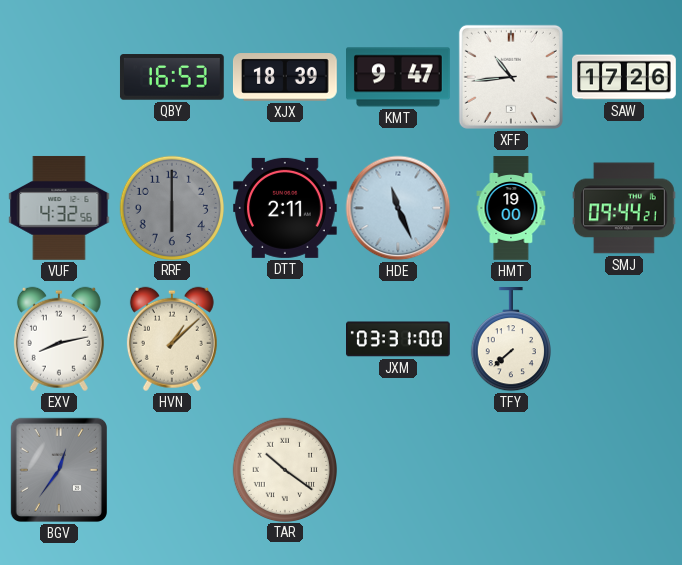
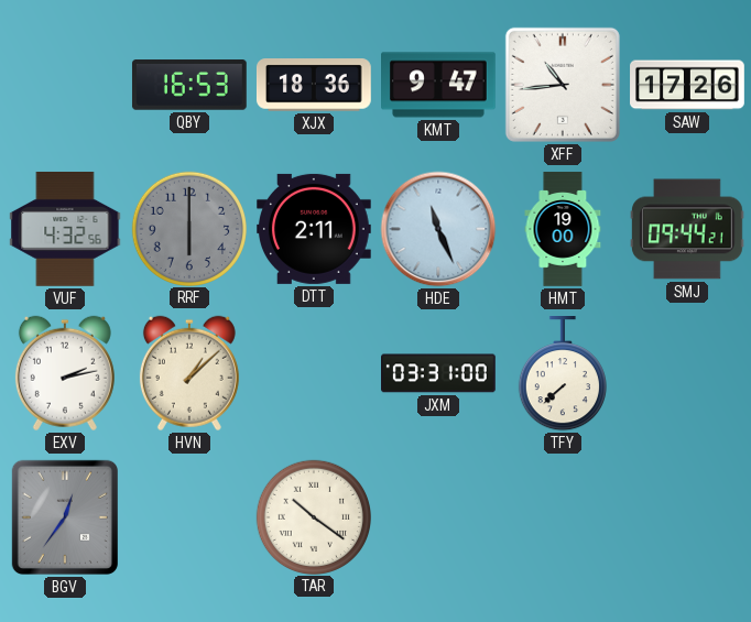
XJX: 18:39 -> 18:36
EXV: 8:13 -> 2:13
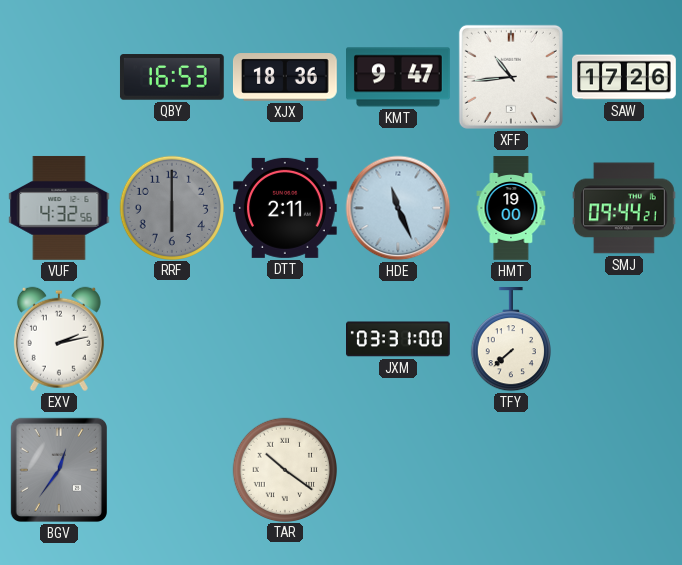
HVN: 1:08 -> none
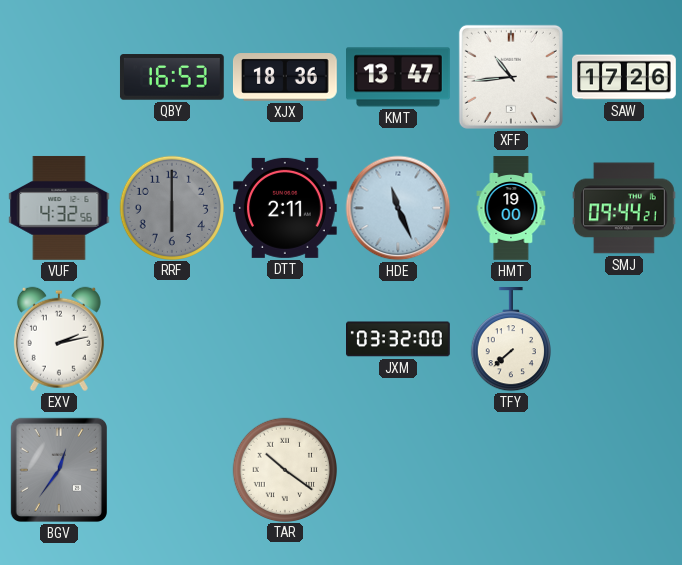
KMT: 9:47 -> 13:47
JXM: 03:31 -> 03:32
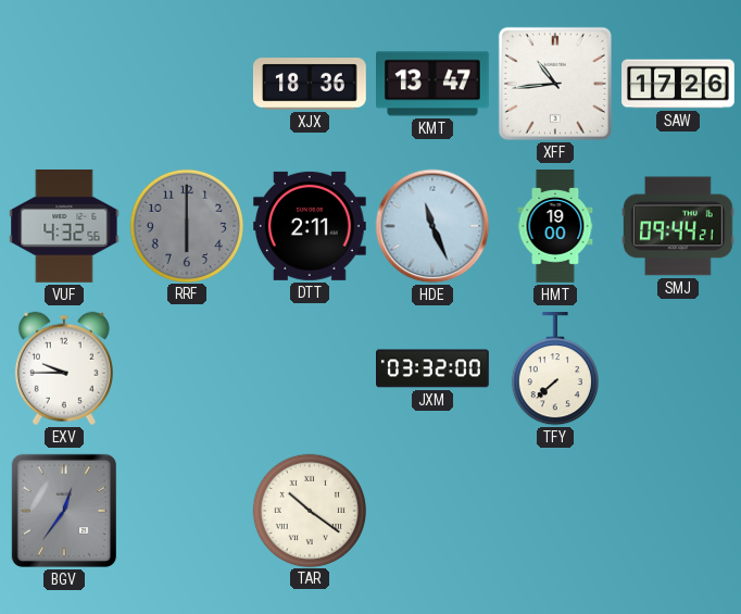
QBY: 16:53 -> none
EXV: 2:13 -> 9:45
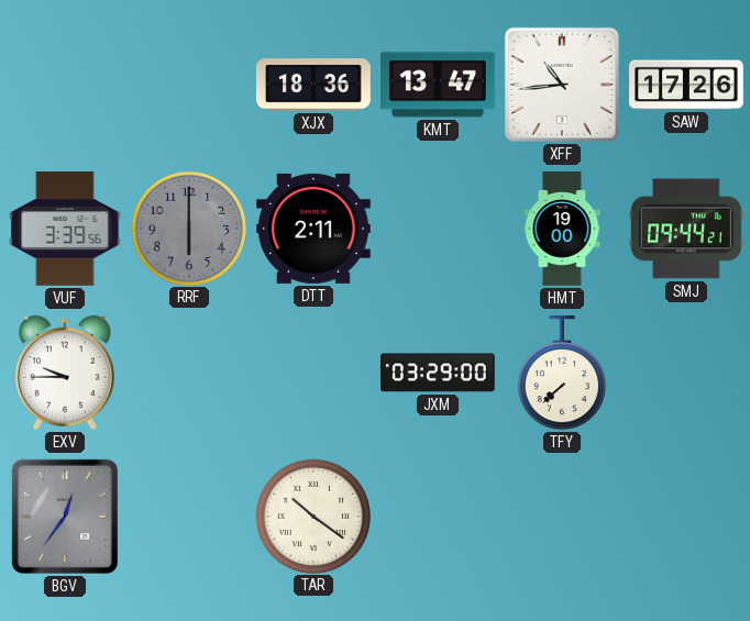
VUF: 4:32 -> 3:39
HDE: 11:26 -> none
JXM: 03:32 -> 03:29
